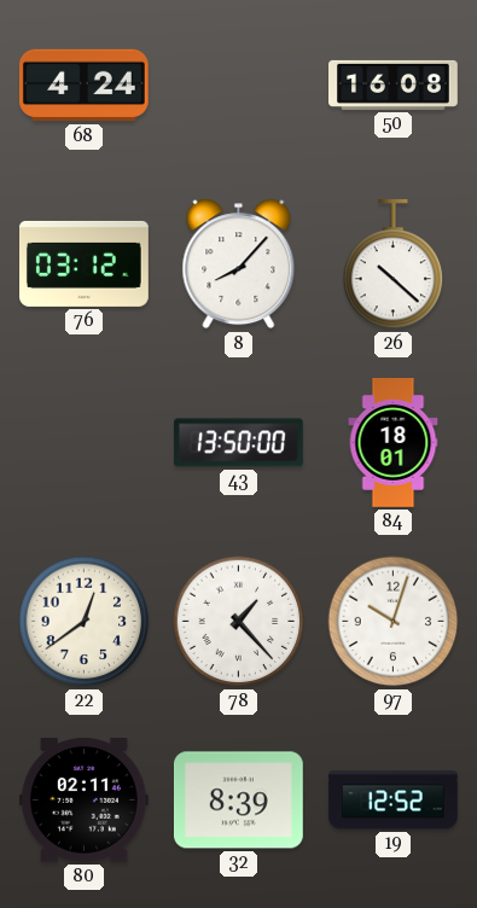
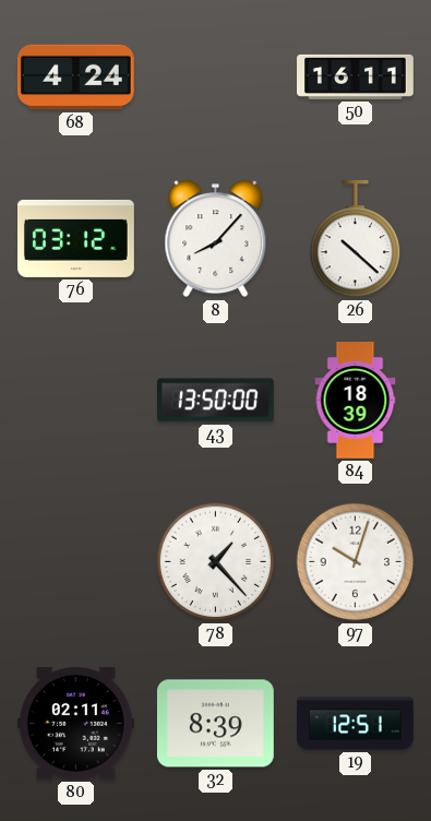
50: 16:08 -> 16:11
84: 18:01 -> 18:39
22: 12:39 -> none
19: 12:52 -> 12:51
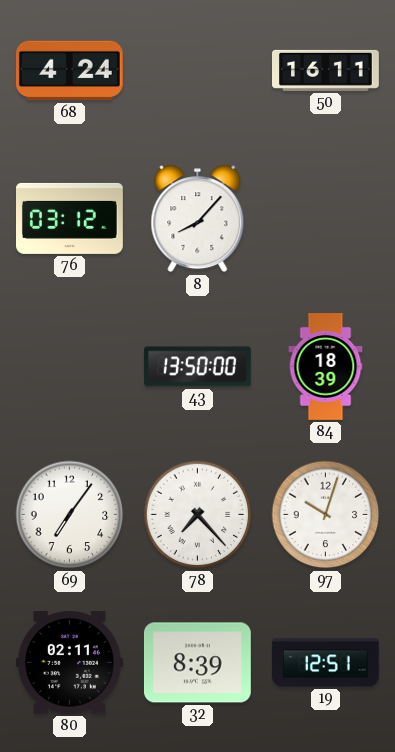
26: 10:22 -> none
69: none -> 7:06
78: 1:23 -> 7:23
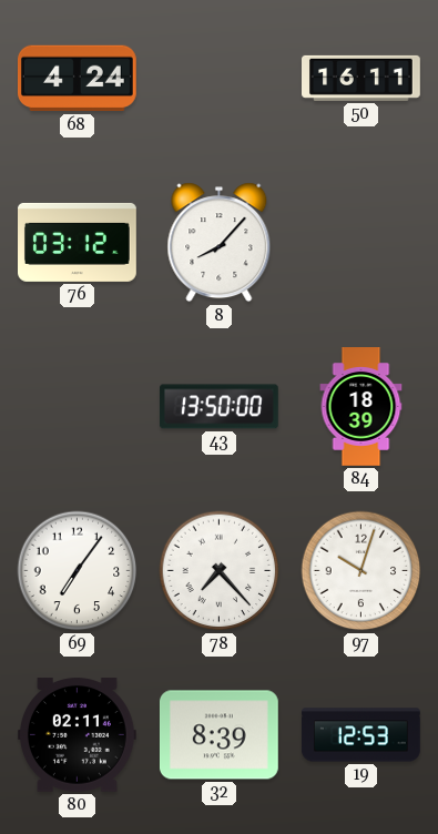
19: 12:51 -> 12:53
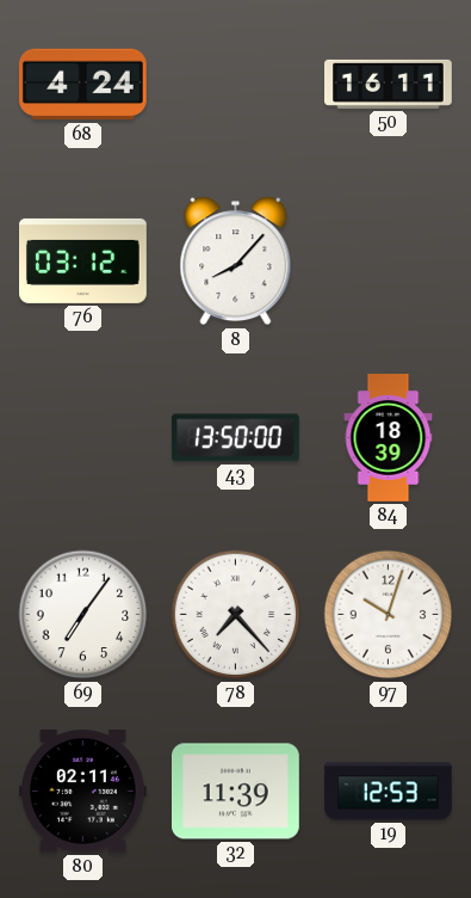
32: 8:39 -> 11:39
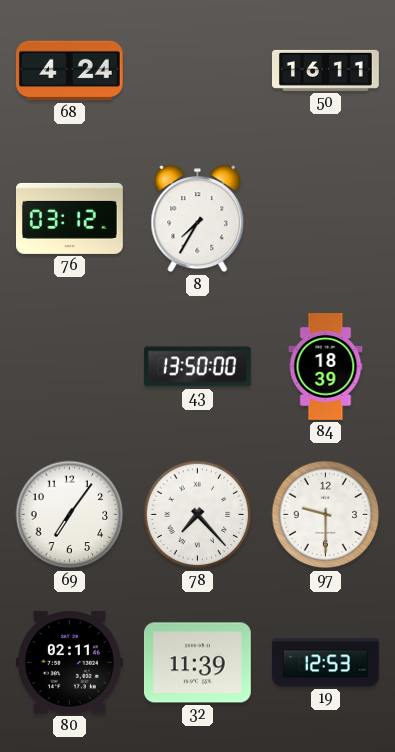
8: 8:07 -> 7:35
97: 10:03 -> 9:30
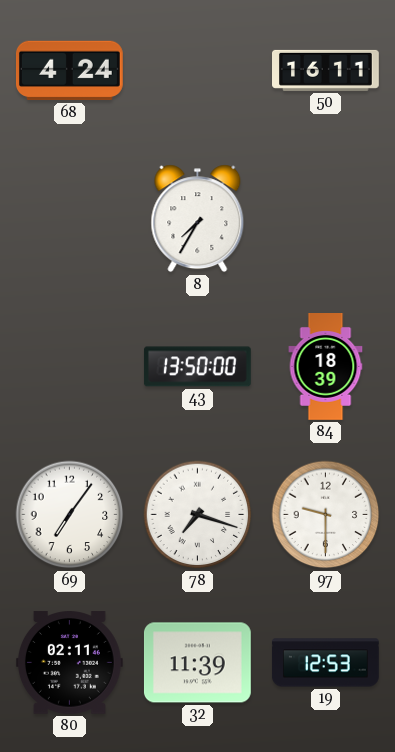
76: 03:12 -> none
78: 7:23 -> 7:18
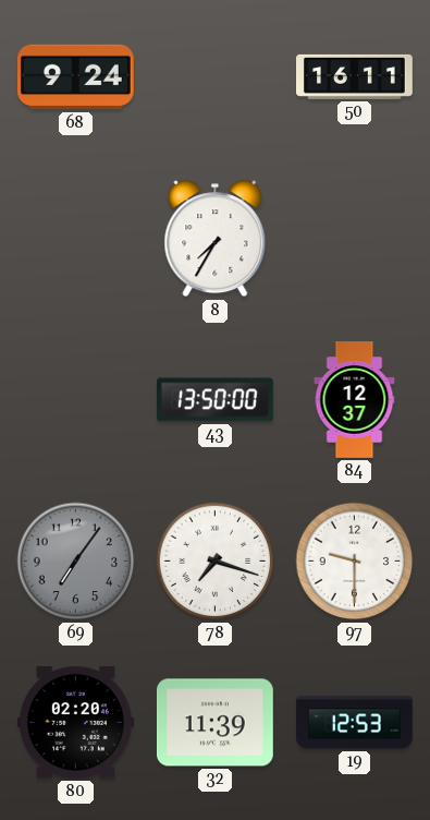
68: 4:24 -> 9:24
84: 18:39 -> 12:37
69 dial: white -> grey
80: 02:11 -> 02:20
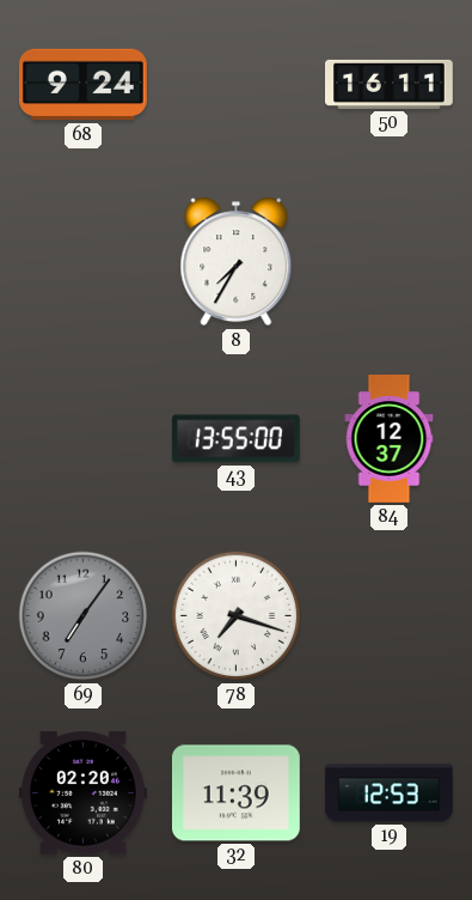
43: 13:50 -> 13:55
97: 9:30 -> none
